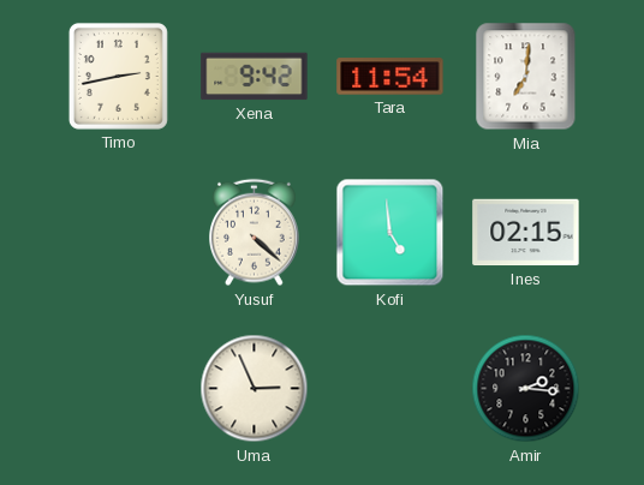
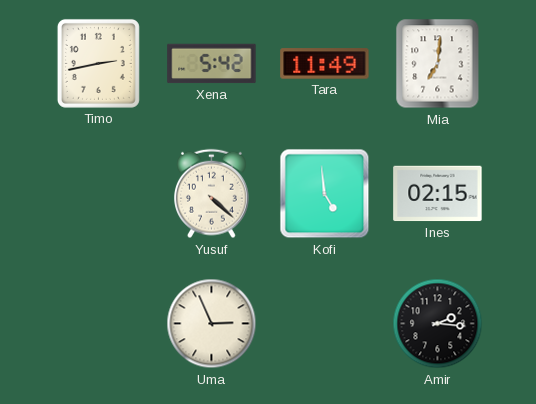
Xena: 9:42 -> 5:42
Tara: 11:54 -> 11:49
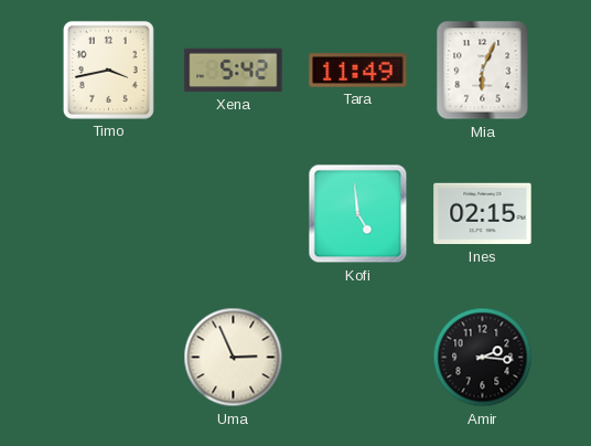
Timo: 2:43 -> 3:43
Mia: 7:01 -> 6:04
Yusuf: 4:22 -> none
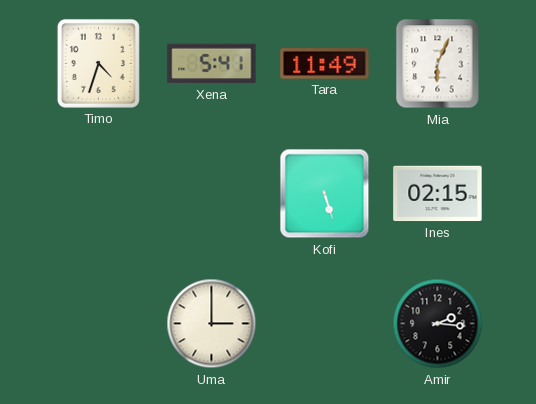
Timo: 3:43 -> 4:33
Xena: 5:42 -> 5:41
Kofi: 4:59 -> 5:27
Uma: 2:56 -> 3:00
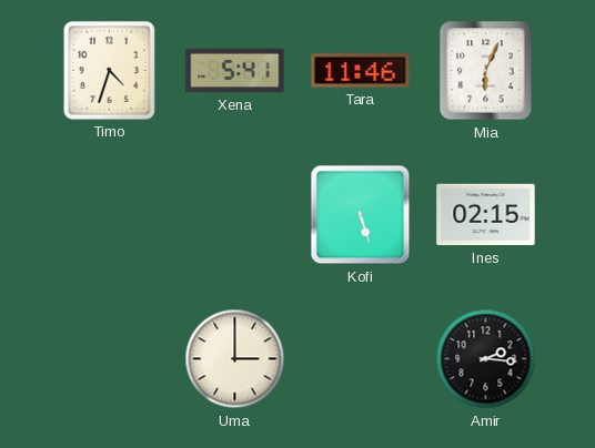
Tara: 11:49 -> 11:46
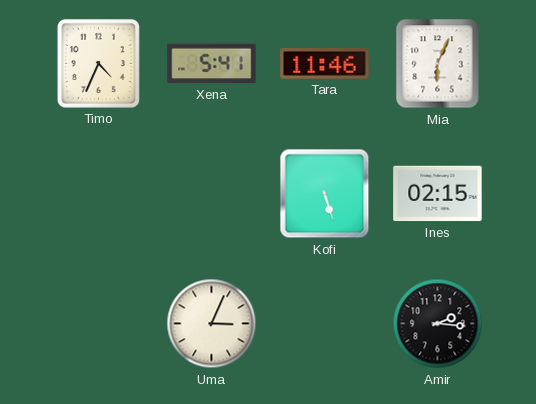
Timo: 4:33 -> 4:34
Uma: 3:00 -> 3:04
